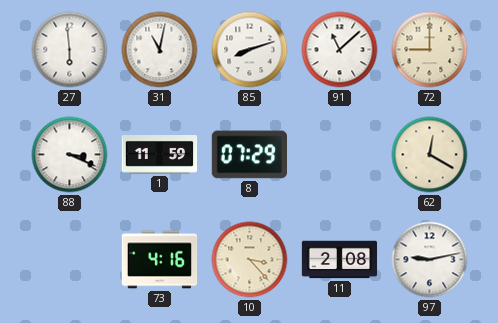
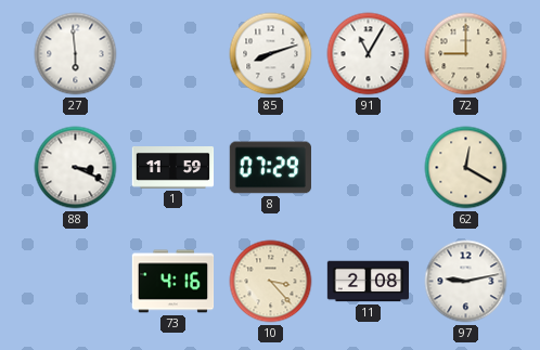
31: 11:02 -> none
91: 11:08 -> 11:05
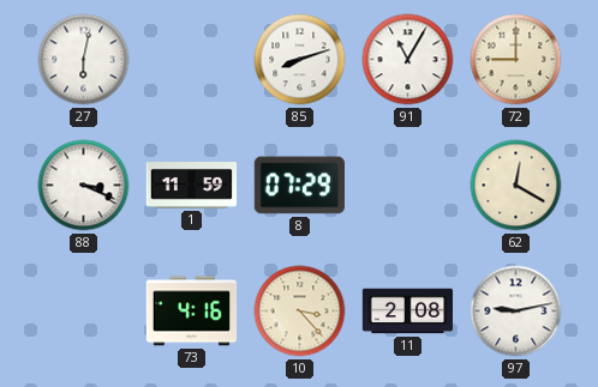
27: 5:59 -> 6:02
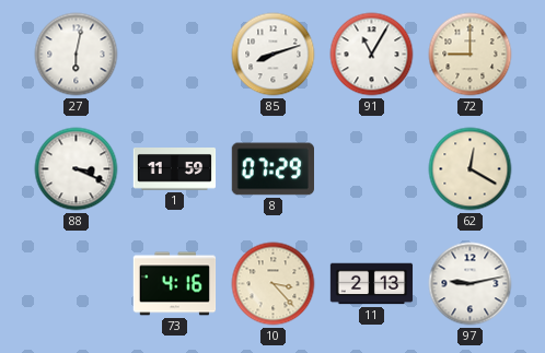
11: 2:08 -> 2:13
